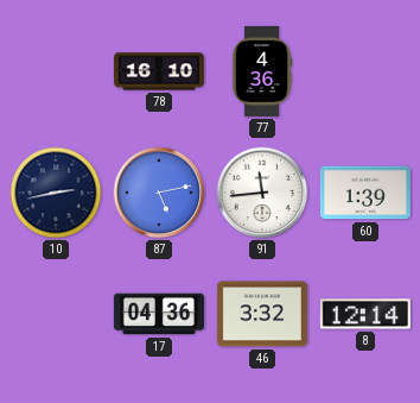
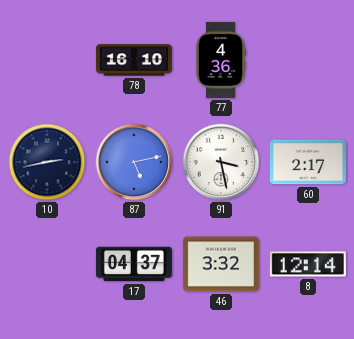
91: 11:44 -> 3:28
60: 1:39 -> 2:17
17: 04:36 -> 04:37
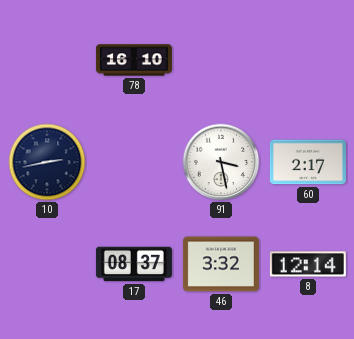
77: 4:36 -> none
87: 5:13 -> none
17: 04:37 -> 08:37
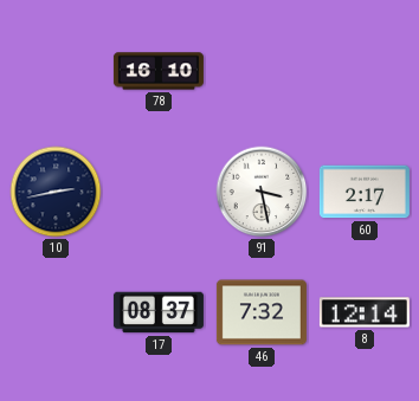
46: 3:32 -> 7:32
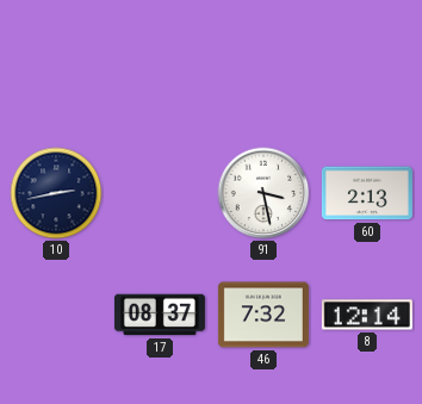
78: 16:10 -> none
60: 2:17 -> 2:13
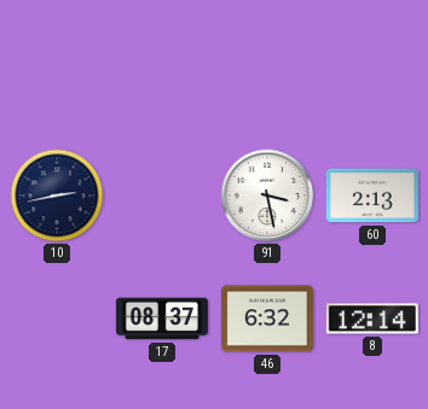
46: 7:32 -> 6:32
